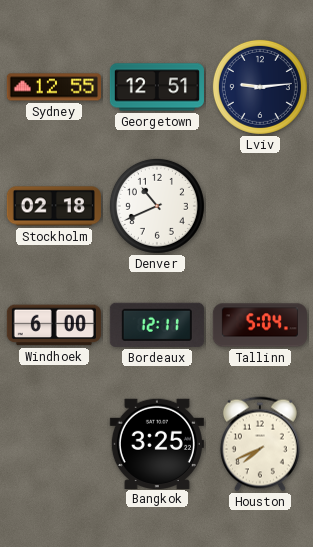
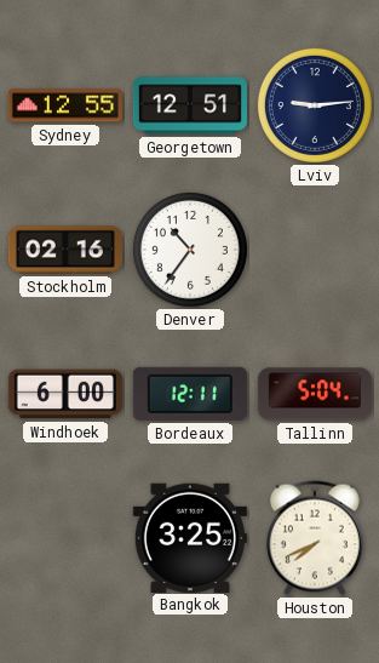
Stockholm: 02:18 -> 02:16
Denver: 10:41 -> 10:36
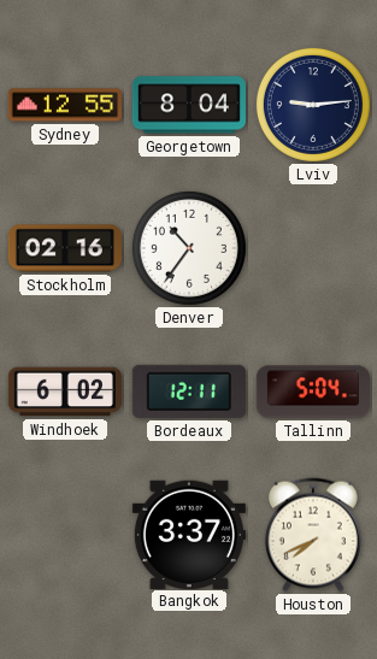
Georgetown: 12:51 -> 8:04
Windhoek: 6:00 -> 6:02
Bangkok: 3:25 -> 3:37
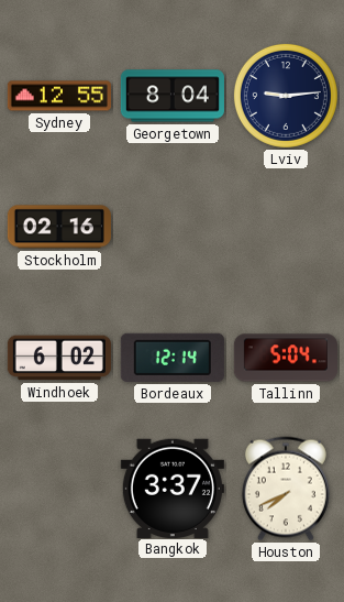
Denver: 10:36 -> none
Bordeaux: 12:11 -> 12:14
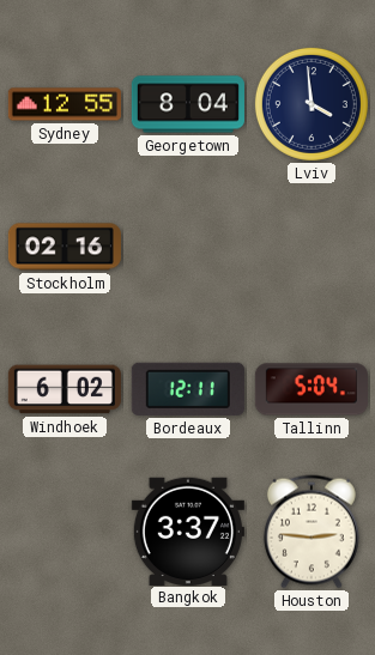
Lviv: 9:14 -> 3:59
Bordeaux: 12:14 -> 12:11
Houston: 7:41 -> 2:46
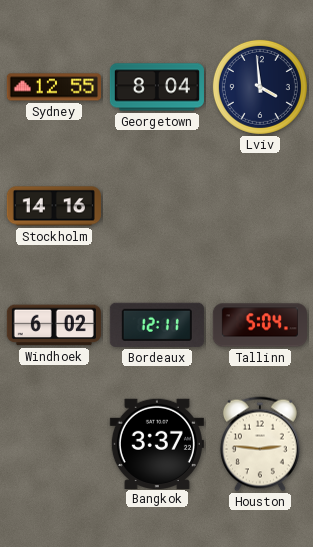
Stockholm: 02:16 -> 14:16
